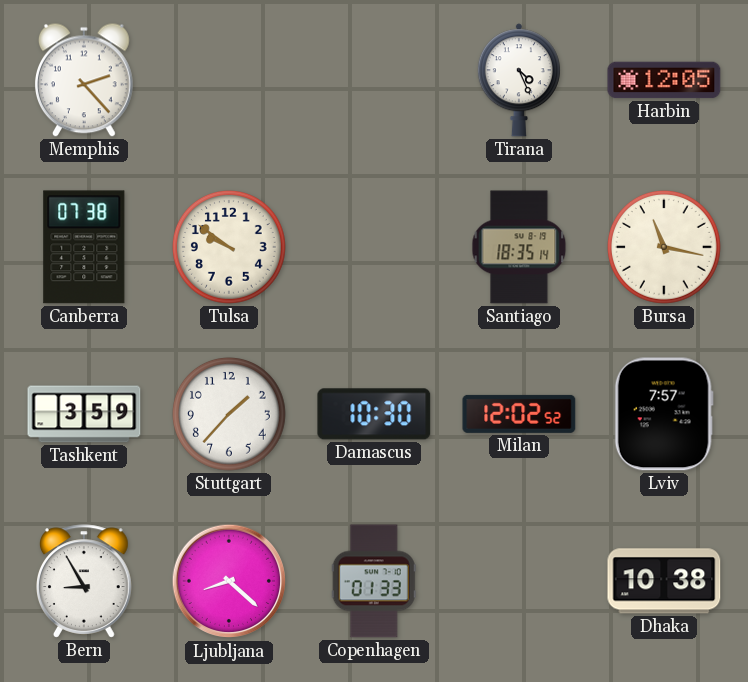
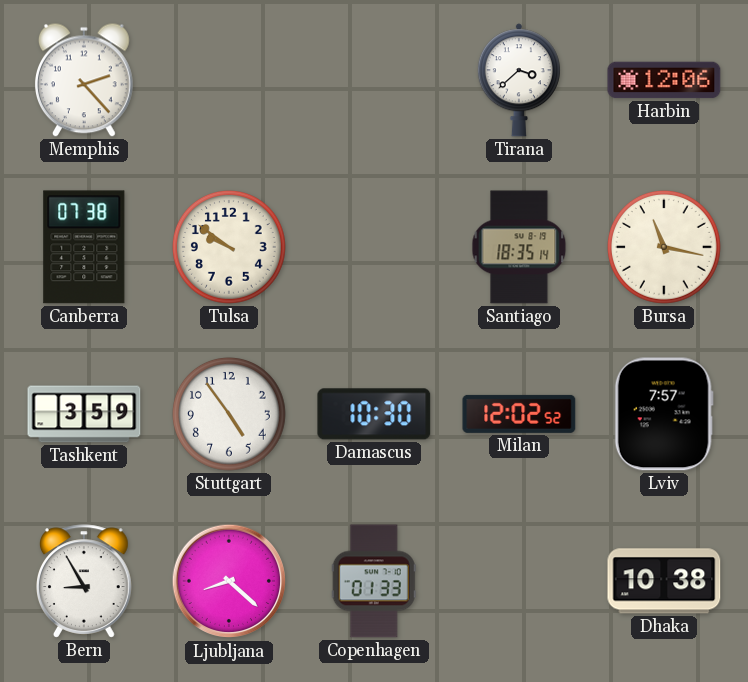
Tirana: 4:26 -> 3:38
Harbin: 12:05 -> 12:06
Stuttgart: 1:37 -> 4:54
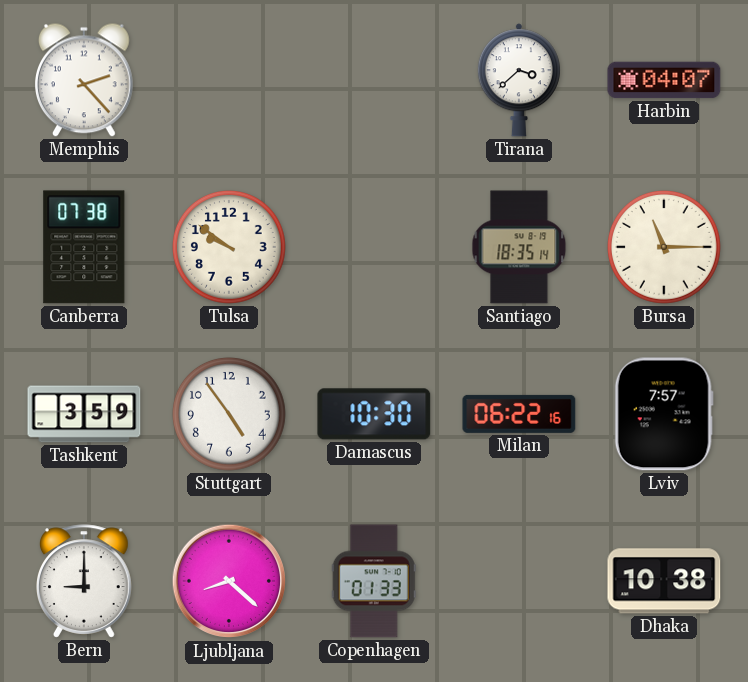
Harbin: 12:06 -> 04:07
Bursa: 11:17 -> 11:15
Milan: 12:02 -> 06:22
Bern: 8:55 -> 9:00
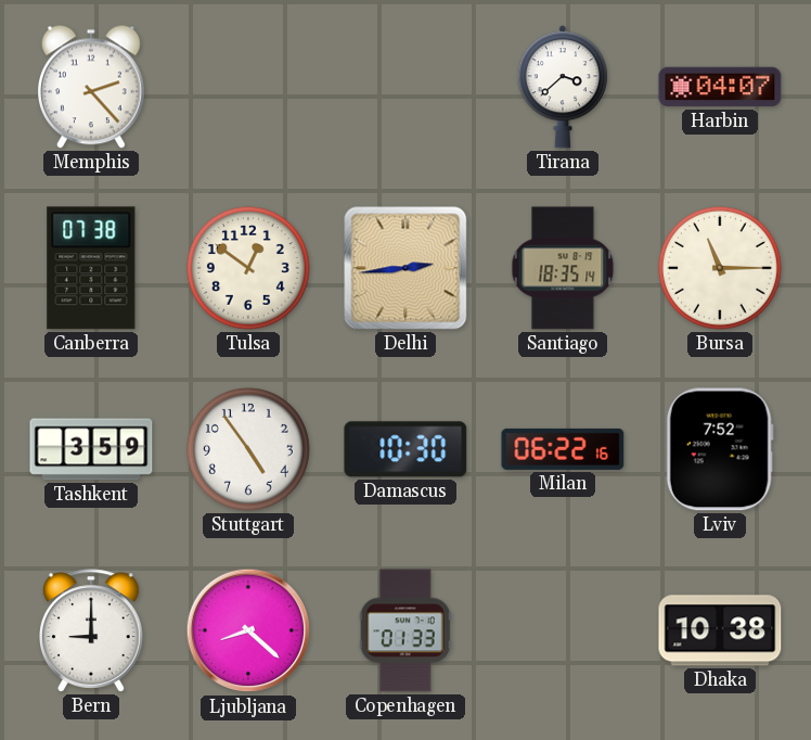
Tulsa: 9:51 -> 12:51
Delhi: none -> 2:44
Lviv: 7:57 -> 7:52
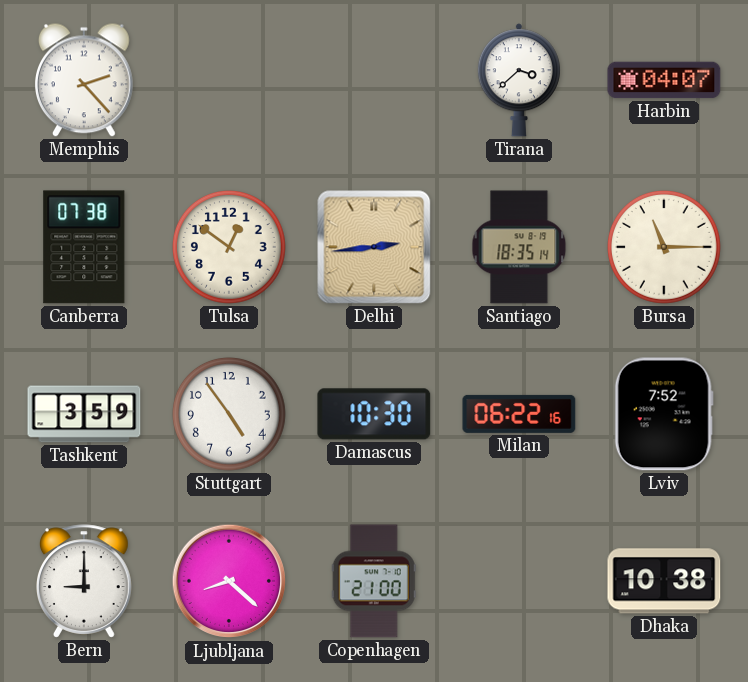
Copenhagen: 01:33 -> 21:00
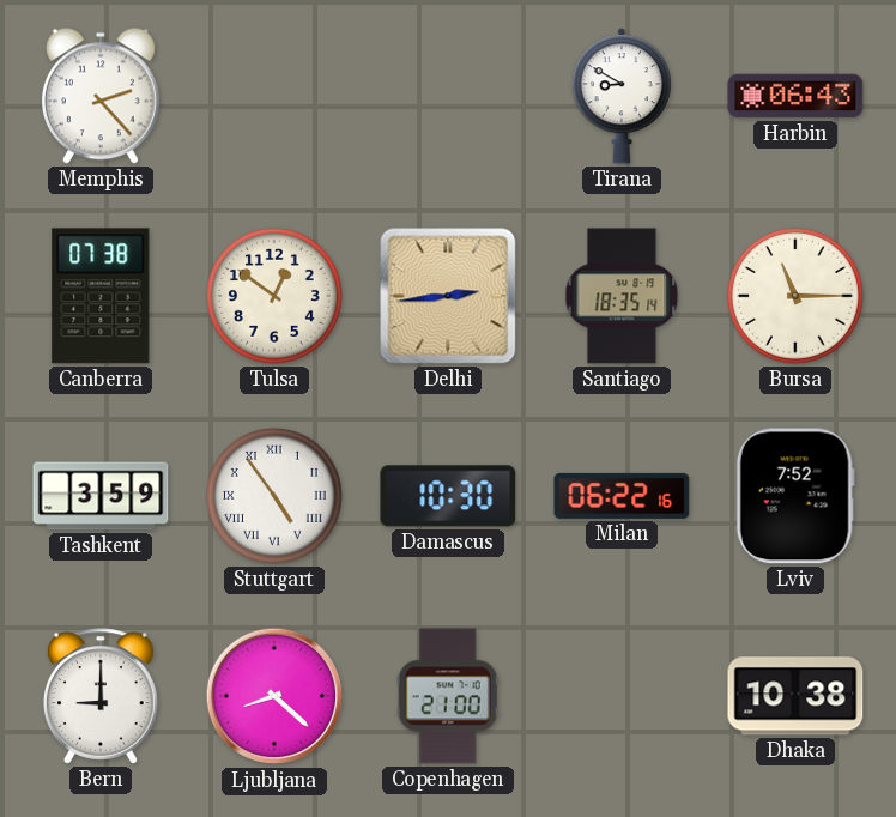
Tirana: 3:38 -> 8:50
Harbin: 04:07 -> 06:43
Stuttgart numerals: Arabic -> Roman
